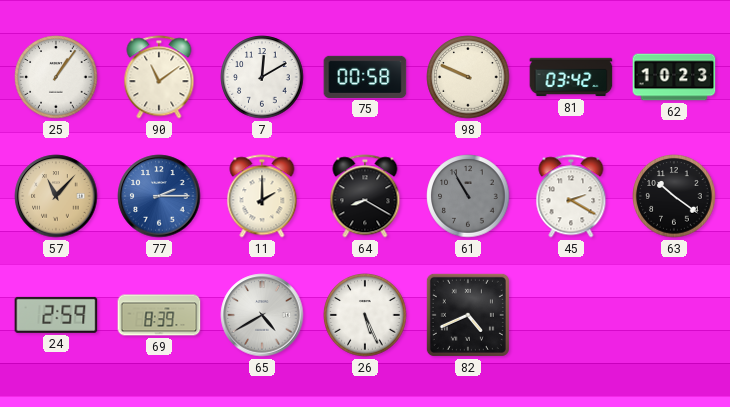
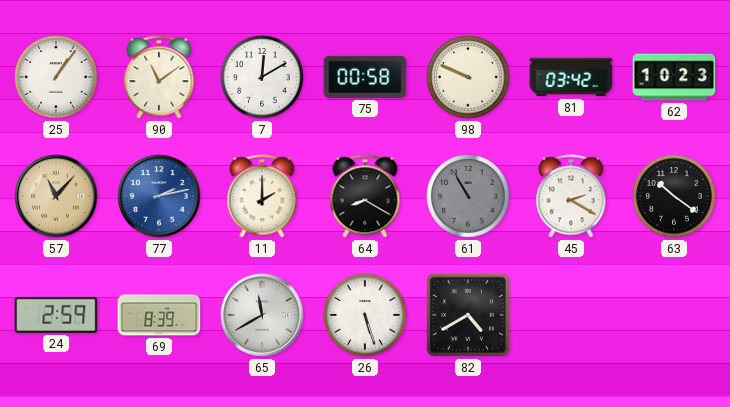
77: 2:15 -> 2:13
65: 4:40 -> 11:40
26: 5:26 -> 5:27
82: 4:41 -> 4:40
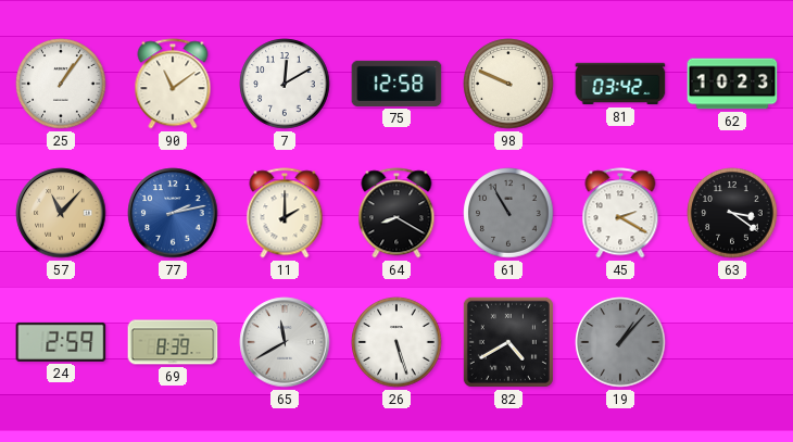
75: 00:58 -> 12:58
63: 10:21 -> 3:21
19: none -> 1:07
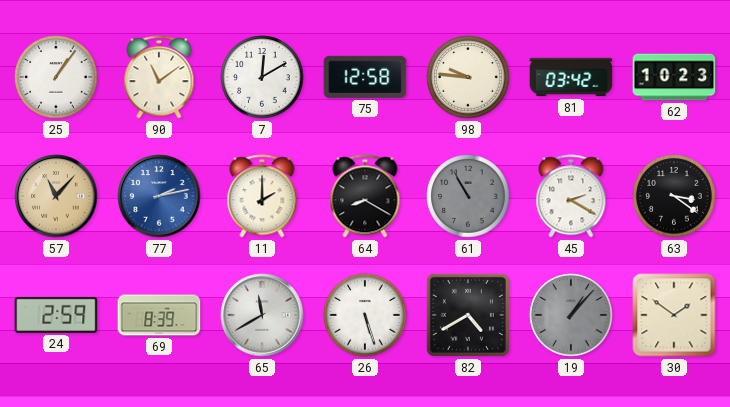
98: 9:49 -> 9:46
30: none -> 1:51
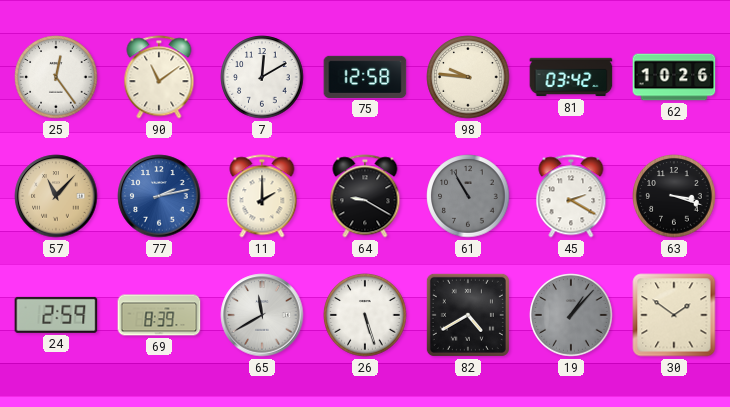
25: 1:06 -> 12:24
62: 10:23 -> 10:26
64: 8:20 -> 9:20
63: 3:21 -> 3:18
